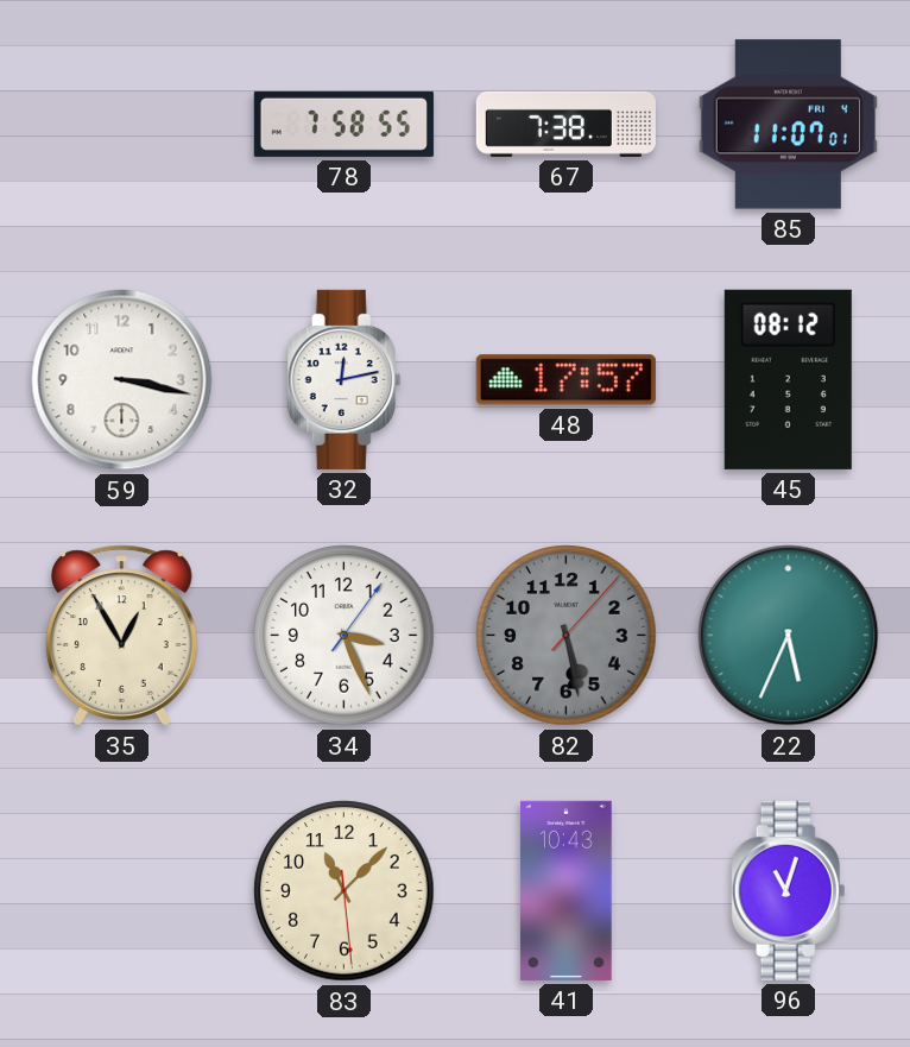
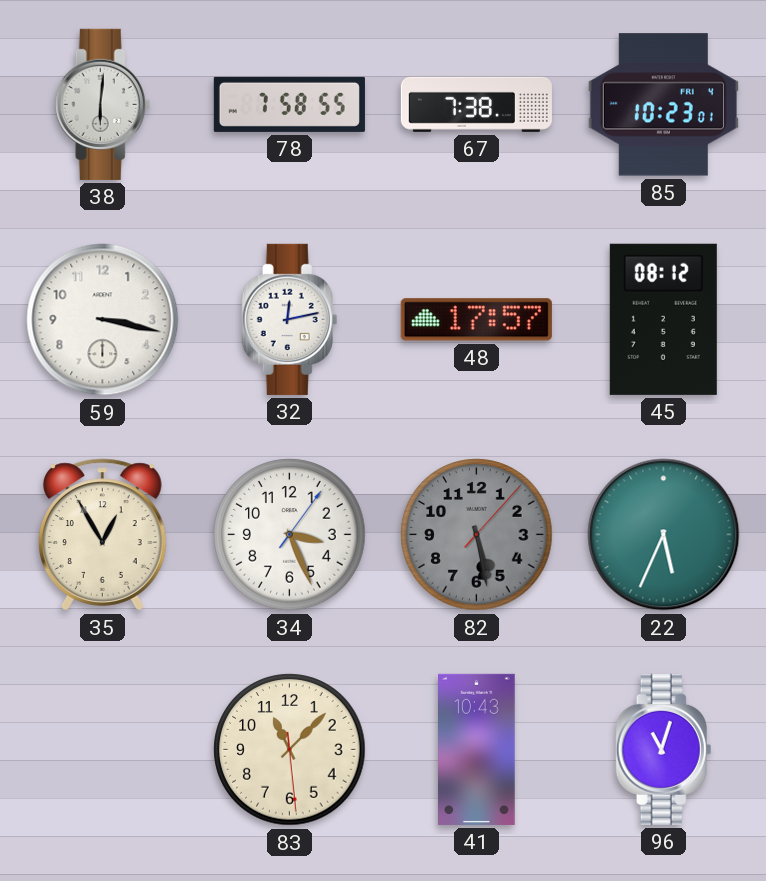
38: none -> 6:01
85: 11:07 -> 10:23
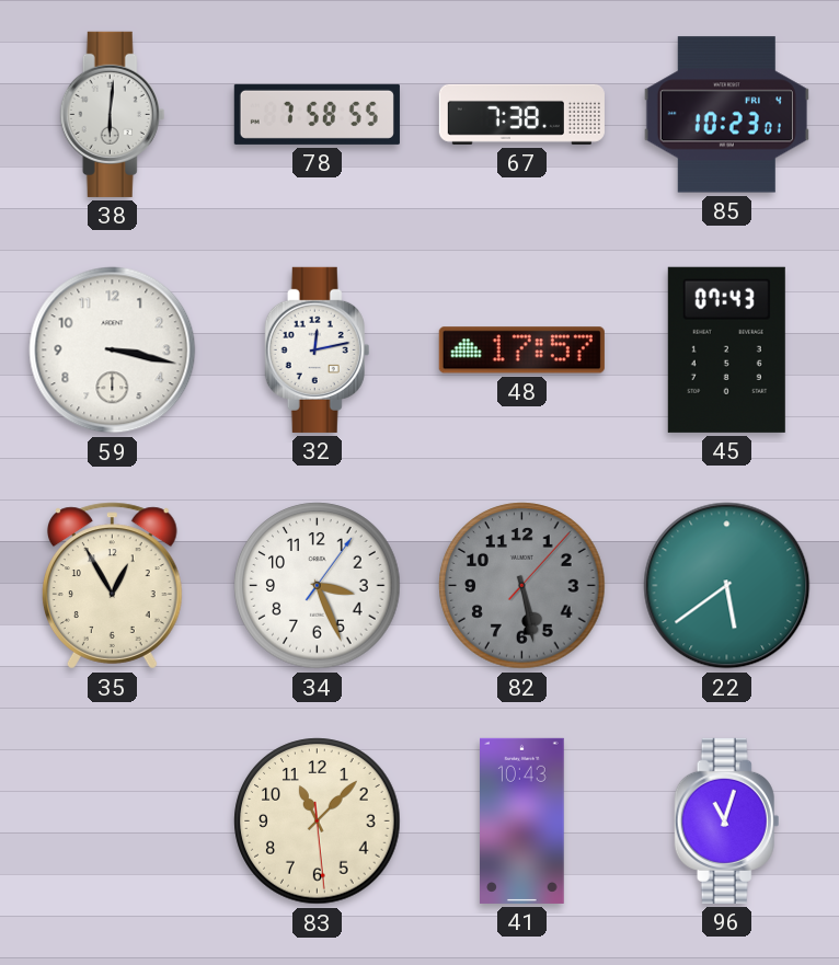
45: 08:12 -> 07:43
22: 5:34 -> 5:39
